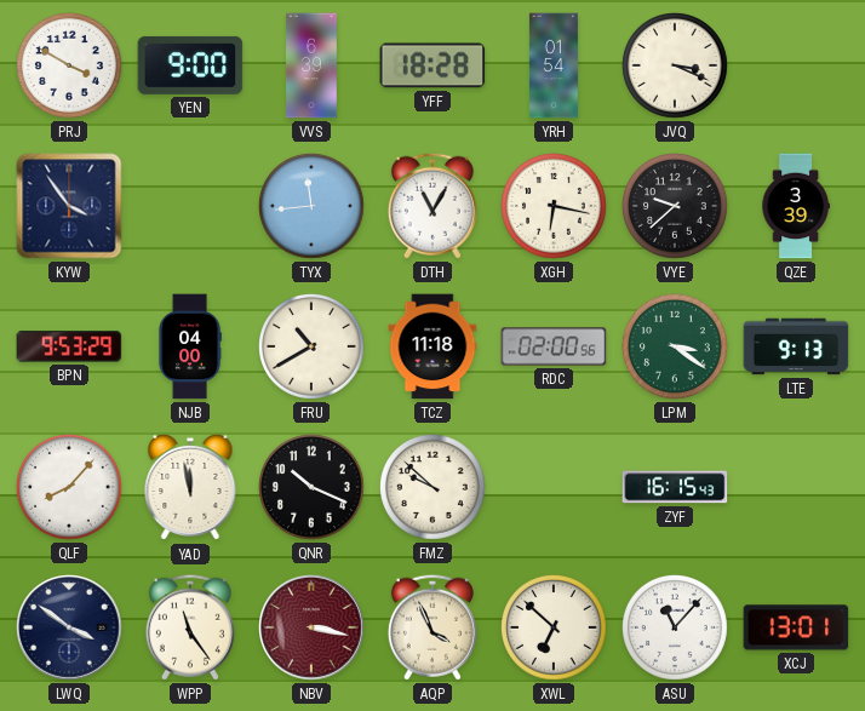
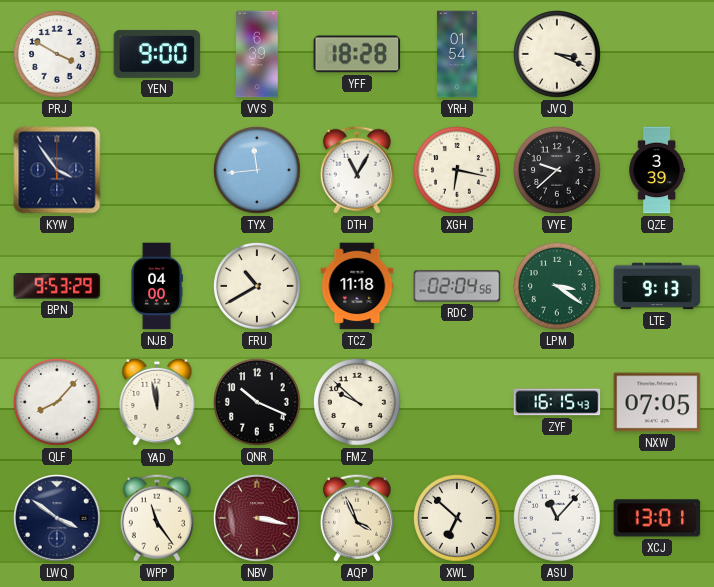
RDC: 02:00 -> 02:04
NXW: none -> 07:05
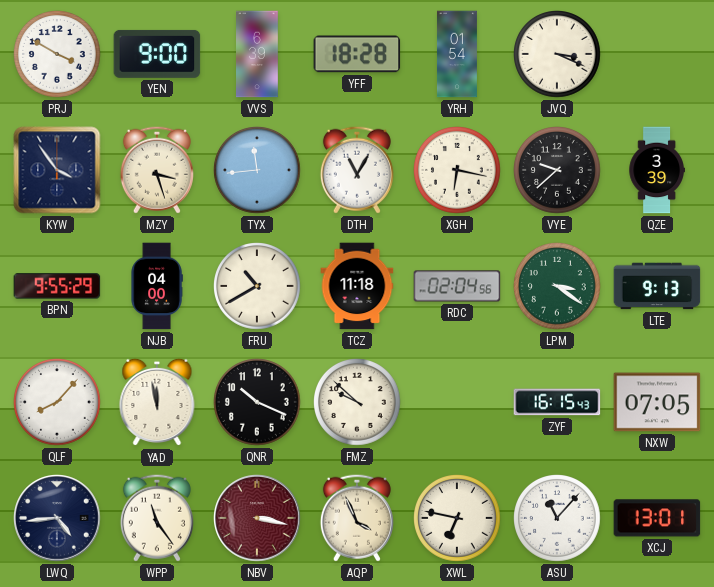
MZY: none -> 3:27
BPN: 9:53 -> 9:55
LWQ: 3:51 -> 4:44
XWL: 6:52 -> 6:47
